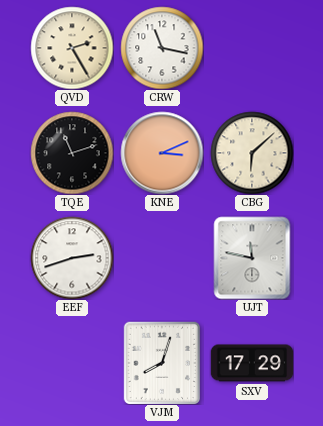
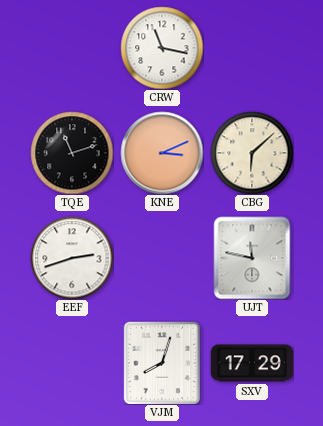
QVD: 2:25 -> none
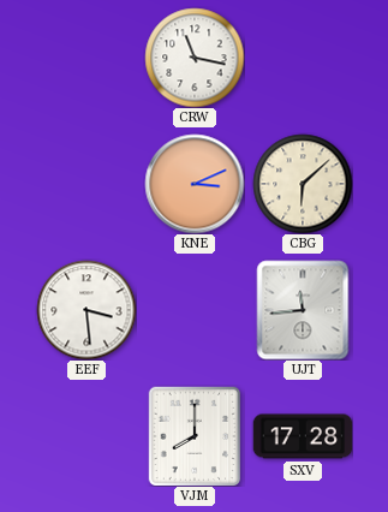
TQE: 11:12 -> none
EEF: 2:42 -> 3:29
UJT: 11:47 -> 11:44
VJM: 8:03 -> 8:00
SXV: 17:29 -> 17:28
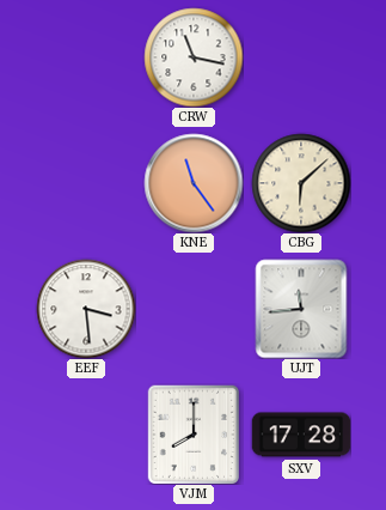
KNE: 3:11 -> 11:24
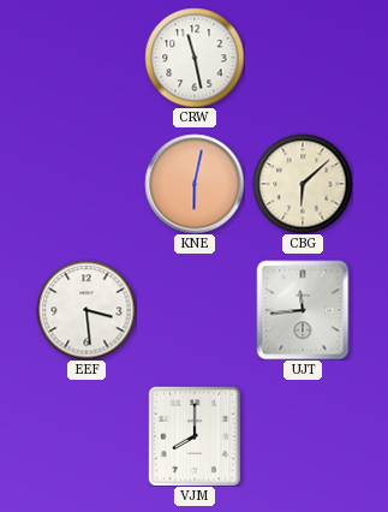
CRW: 11:17 -> 11:28
KNE: 11:24 -> 6:02
SXV: 17:28 -> none
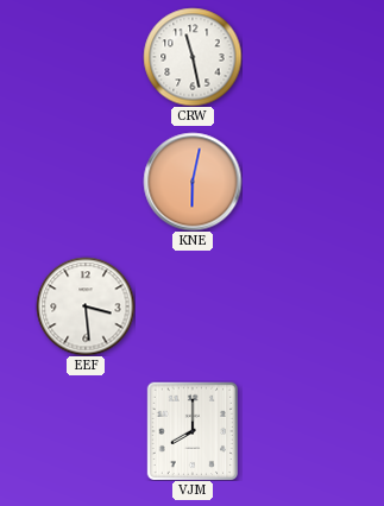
CBG: 6:08 -> none
UJT: 11:44 -> none
